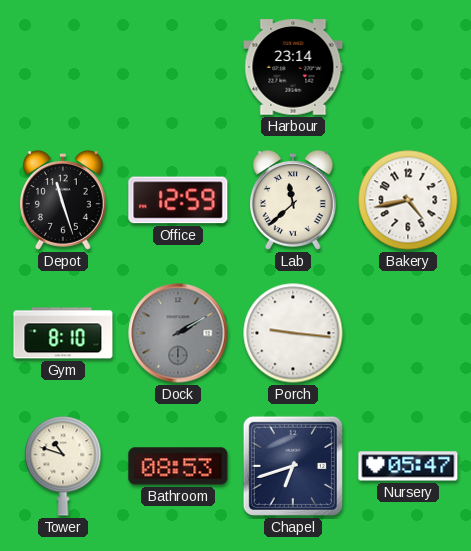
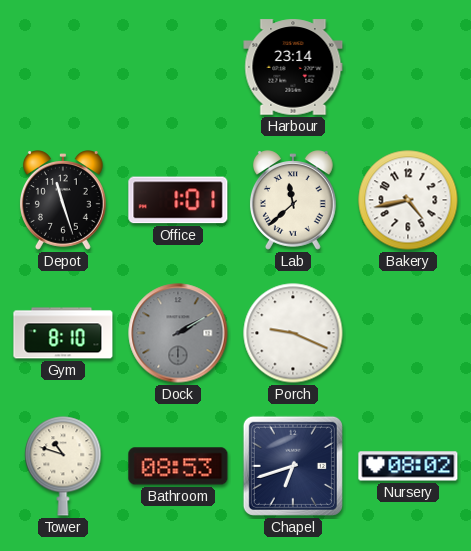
Office: 12:59 -> 1:01
Porch: 9:16 -> 9:19
Nursery: 05:47 -> 08:02
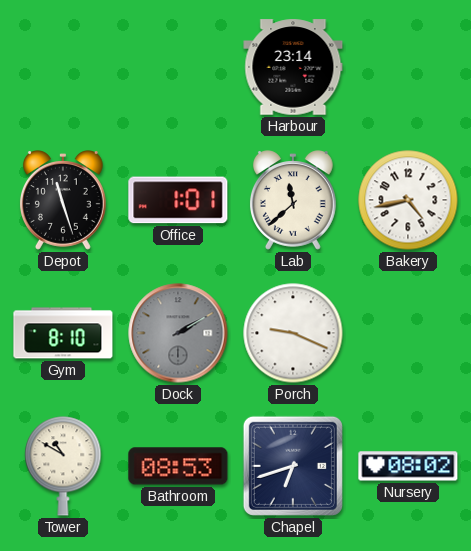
Tower: 10:48 -> 10:50
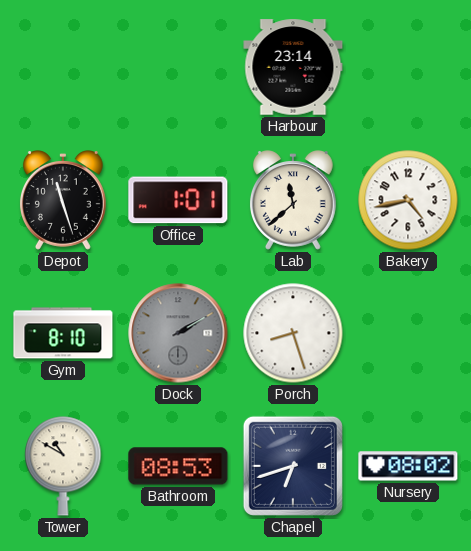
Porch: 9:19 -> 8:27
